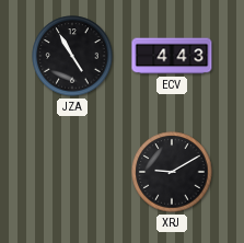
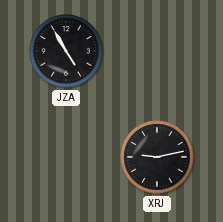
ECV: 4:43 -> none
XRJ: 9:10 -> 9:13
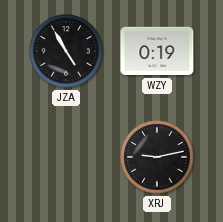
WZY: none -> 0:19
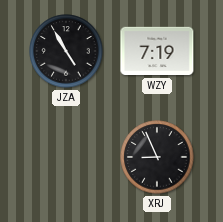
WZY: 0:19 -> 7:19
XRJ: 9:13 -> 8:56
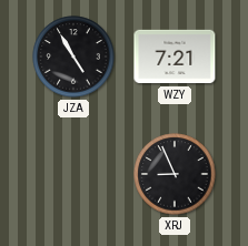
WZY: 7:19 -> 7:21
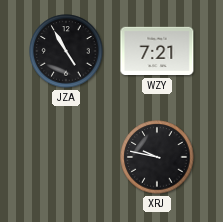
XRJ: 8:56 -> 9:47
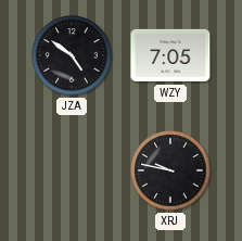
JZA: 4:55 -> 4:51
WZY: 7:21 -> 7:05
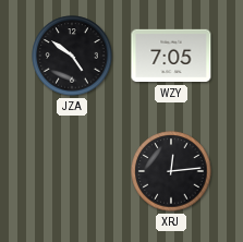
XRJ: 9:47 -> 12:14
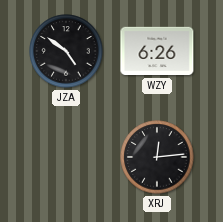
WZY: 7:05 -> 6:26
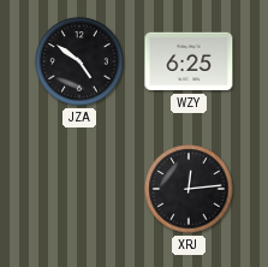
WZY: 6:26 -> 6:25
